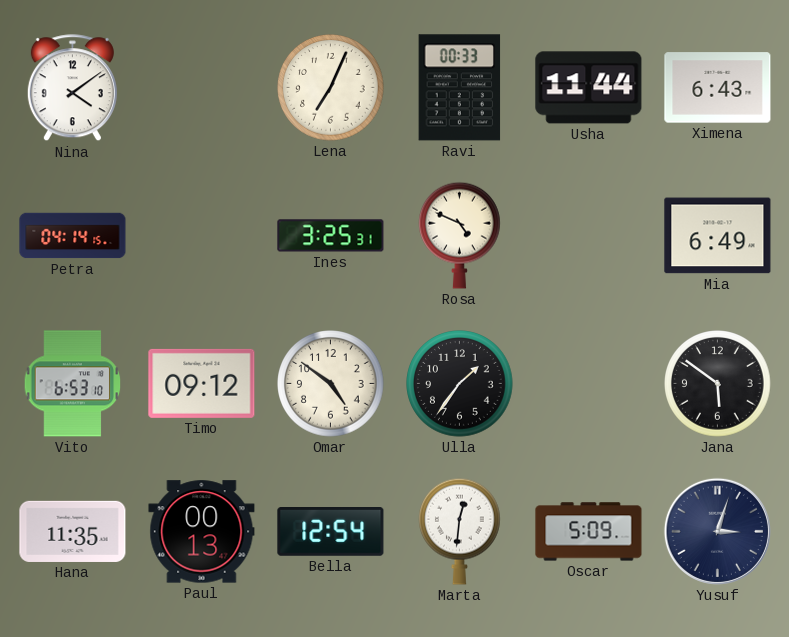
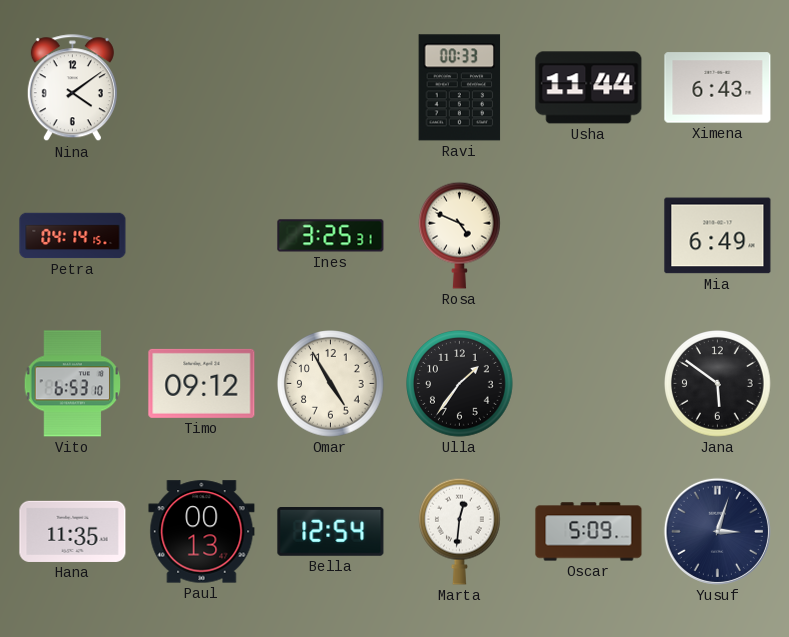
Lena: 7:04 -> none
Omar: 4:51 -> 4:55
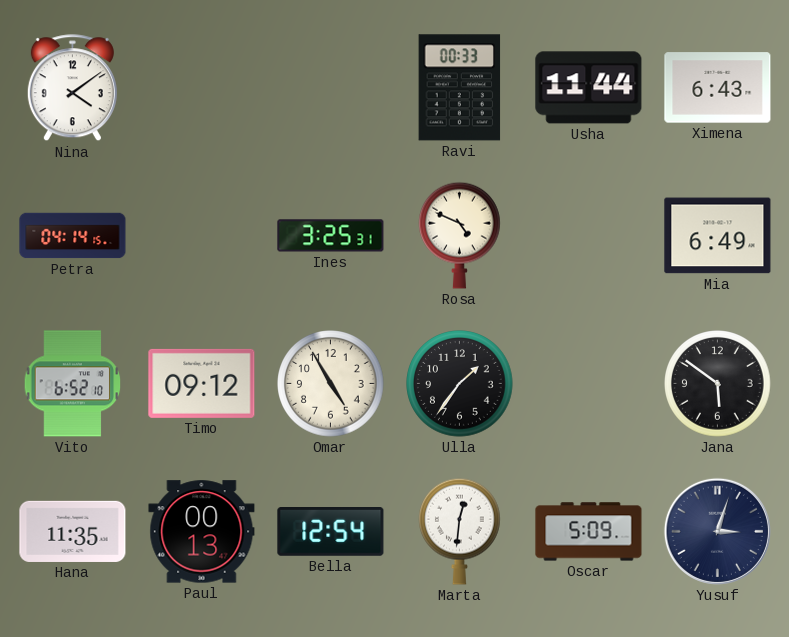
Vito: 6:53 -> 6:52
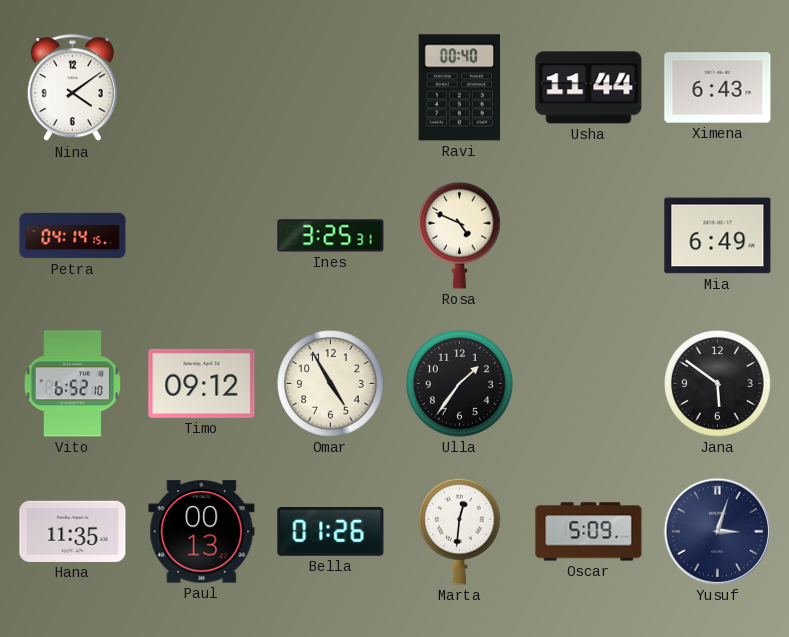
Ravi: 00:33 -> 00:40
Bella: 12:54 -> 01:26
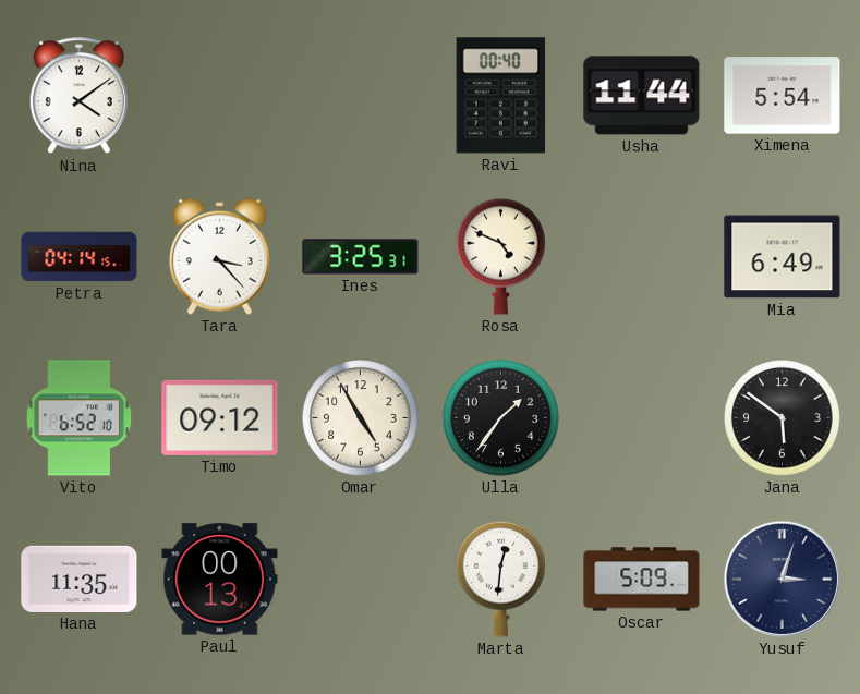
Ximena: 6:43 -> 5:54
Tara: none -> 3:23
Bella: 01:26 -> none
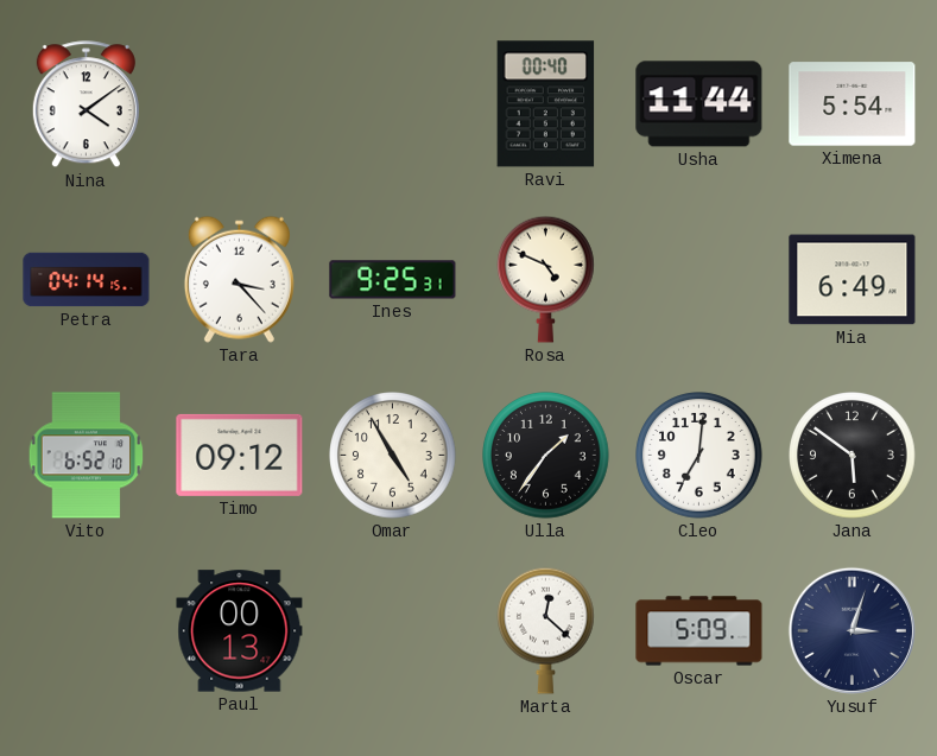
Ines: 3:25 -> 9:25
Cleo: none -> 7:01
Hana: 11:35 -> none
Marta: 12:31 -> 12:22
